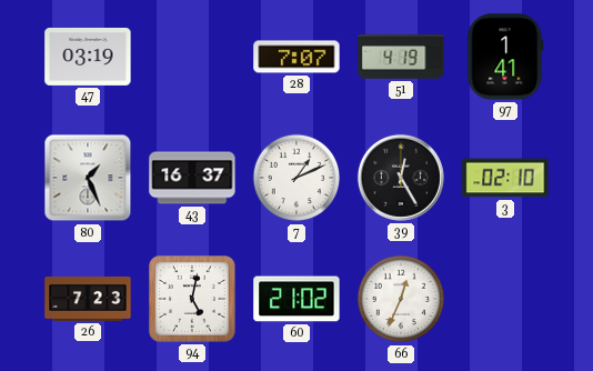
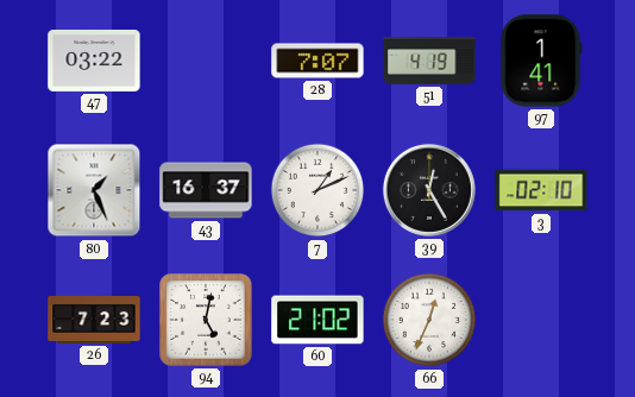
47: 03:19 -> 03:22
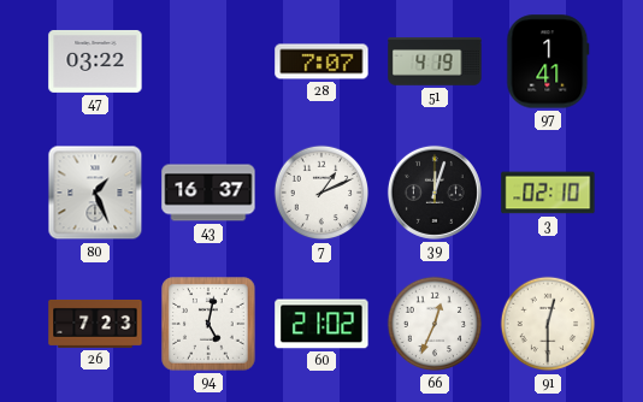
39: 12:25 -> 12:03
91: none -> 12:30
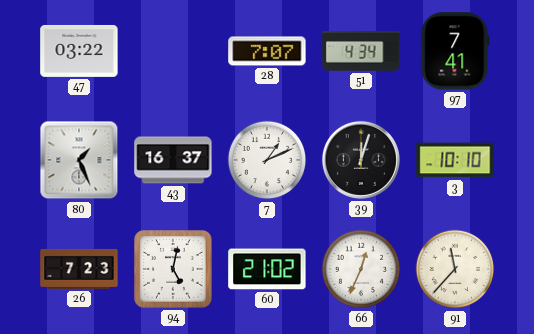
51: 4:19 -> 4:34
97: 1:41 -> 7:41
3: 02:10 -> 10:10
91: 12:30 -> 11:37
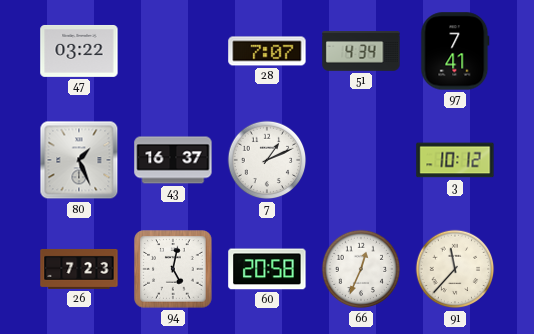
39: 12:03 -> none
3: 10:10 -> 10:12
60: 21:02 -> 20:58
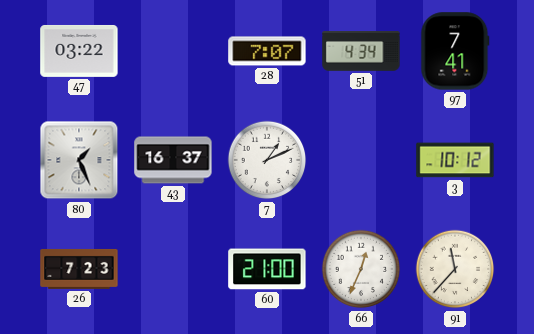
94: 5:02 -> none
60: 20:58 -> 21:00
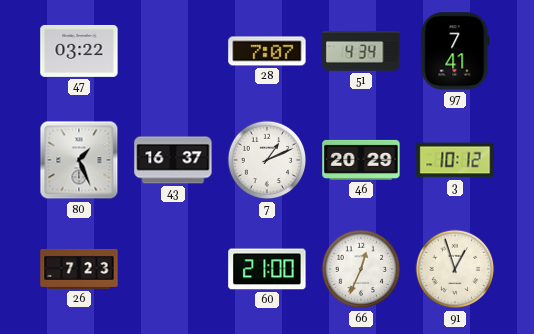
46: none -> 20:29
91: 11:37 -> 12:57
